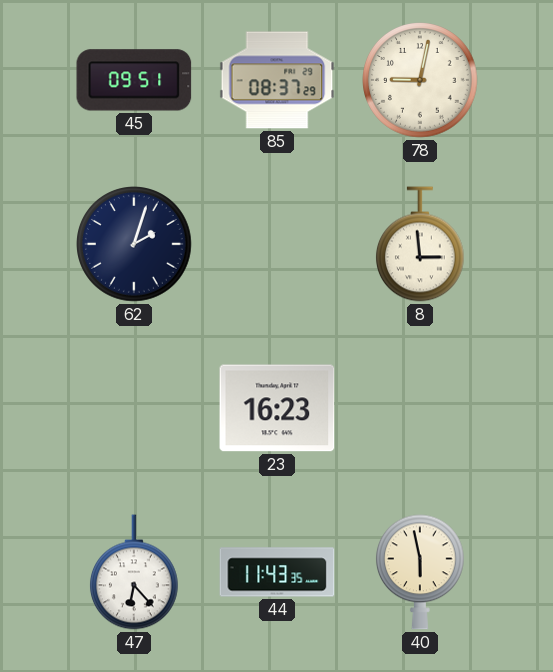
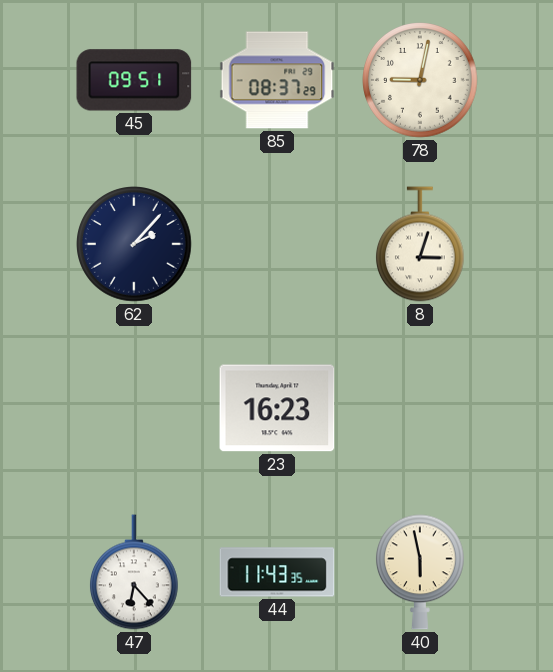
62: 2:03 -> 2:07
8: 2:59 -> 3:03
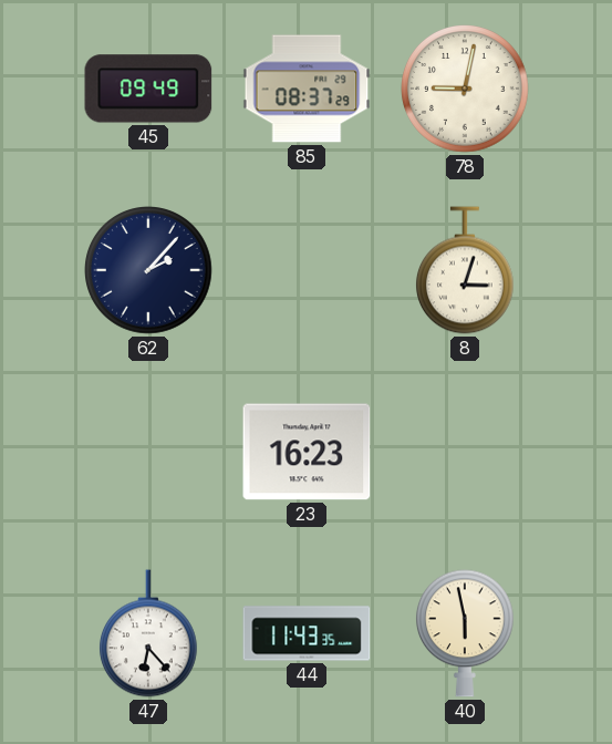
45: 09:51 -> 09:49
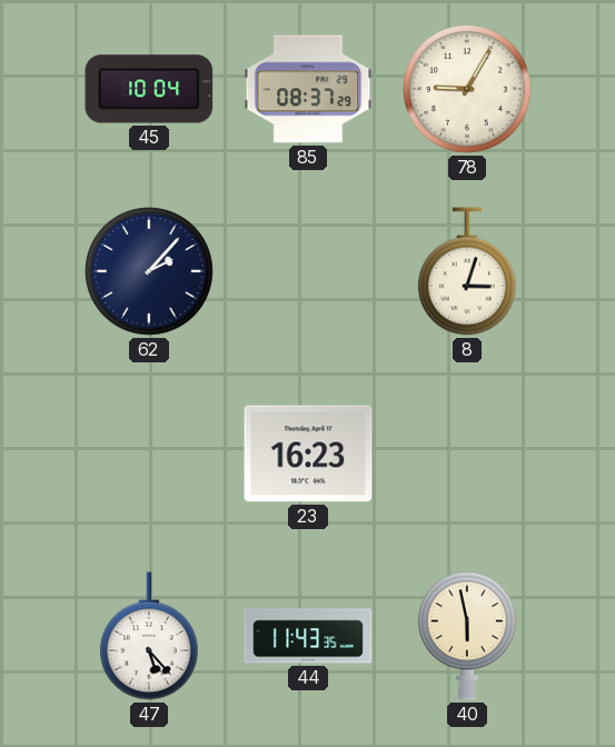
45: 09:49 -> 10:04
78: 9:02 -> 9:05
47: 6:23 -> 5:23
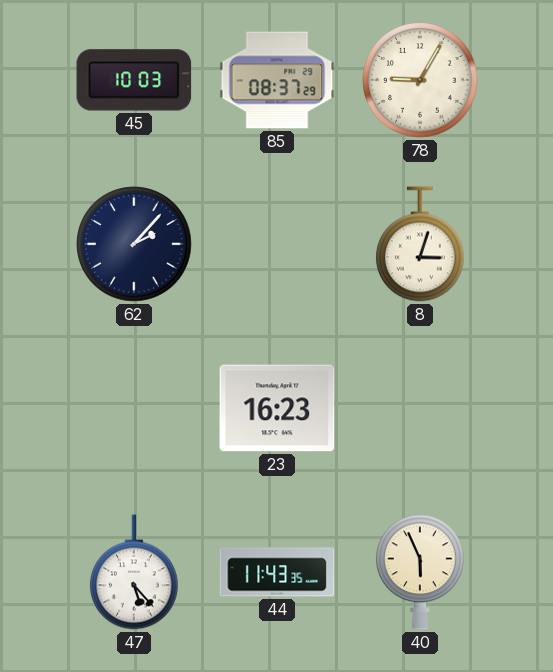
45: 10:04 -> 10:03
40: 5:58 -> 5:56
